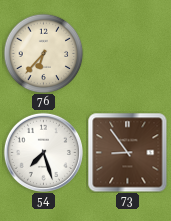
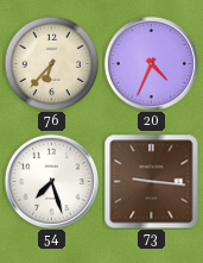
20: none -> 4:34
73: 8:54 -> 9:16
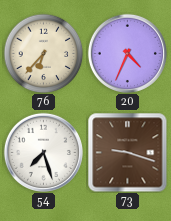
73: 9:16 -> 9:18
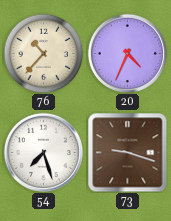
76: 6:37 -> 10:37
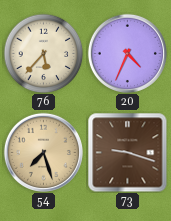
76: 10:37 -> 5:37
54 dial: white -> champagne
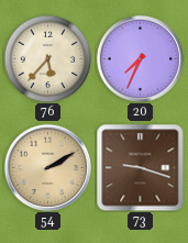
20: 4:34 -> 7:34
54: 7:27 -> 2:10
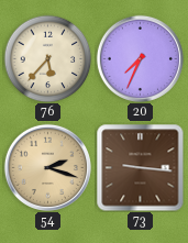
54: 2:10 -> 2:18
73: 9:18 -> 9:16
